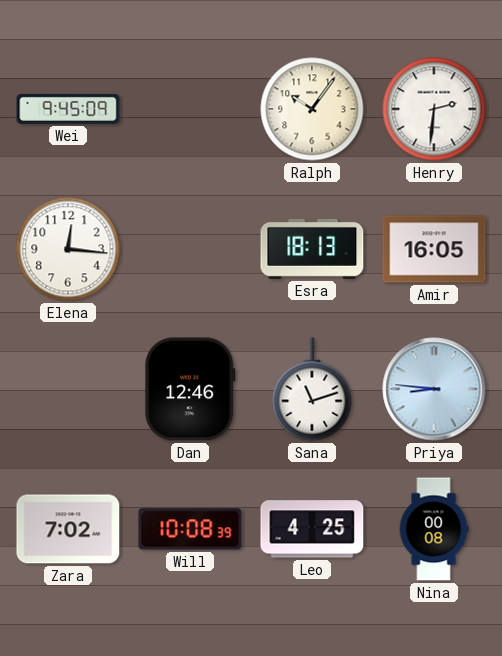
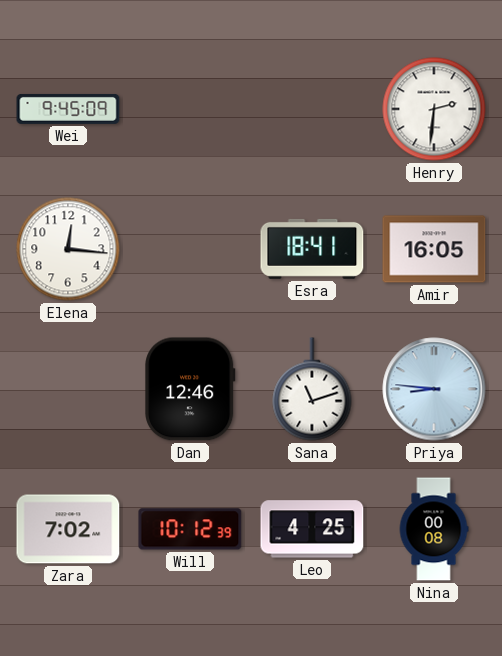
Ralph: 10:06 -> none
Esra: 18:13 -> 18:41
Will: 10:08 -> 10:12
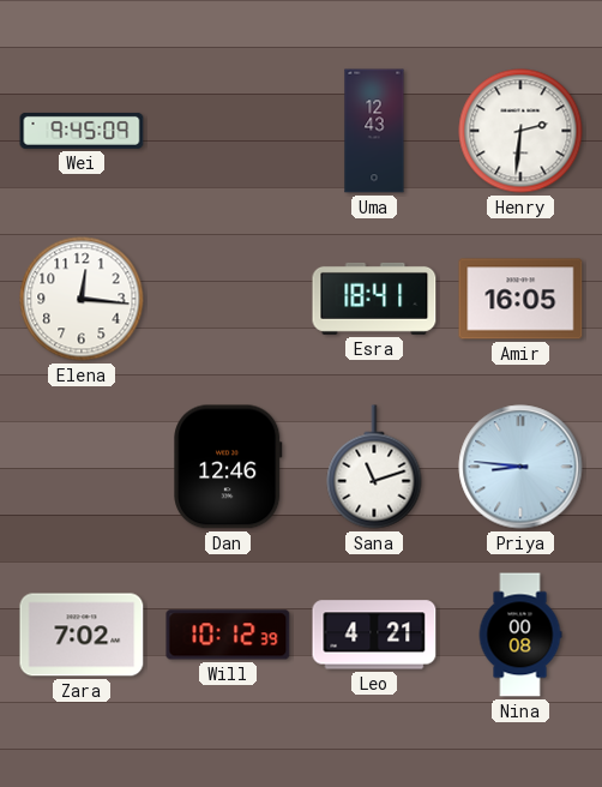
Uma: none -> 12:43
Leo: 4:25 -> 4:21
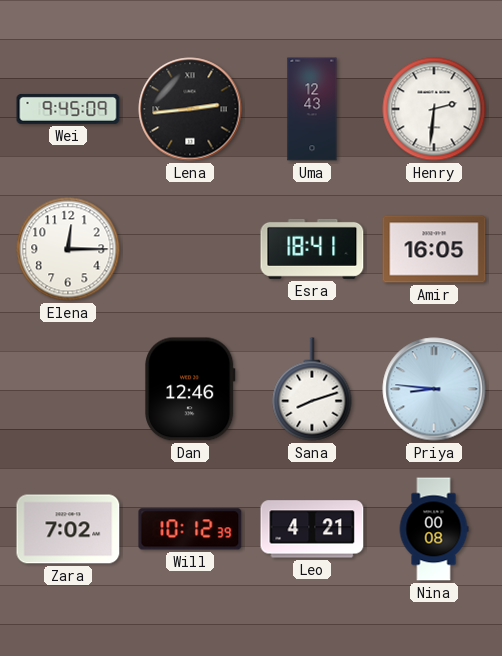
Lena: none -> 2:44
Elena: 12:16 -> 12:15
Sana: 11:12 -> 8:12
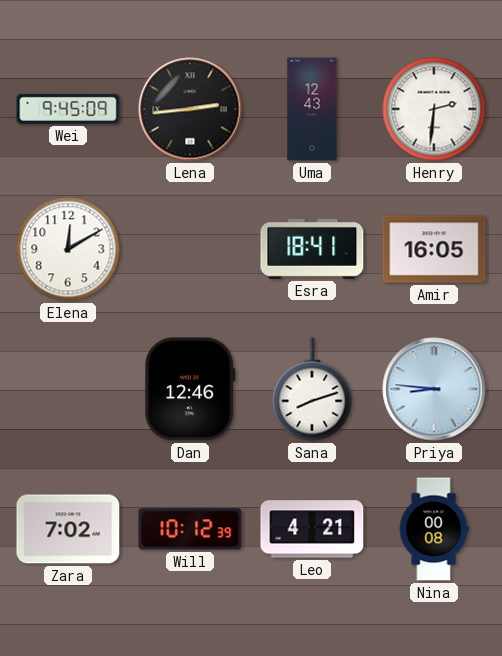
Elena: 12:15 -> 12:10
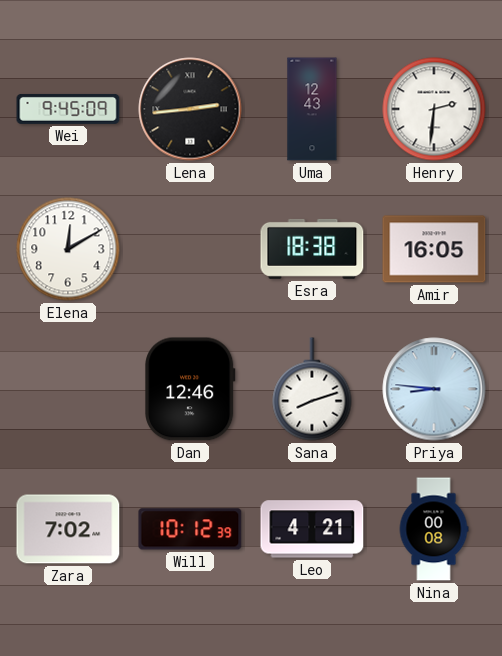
Esra: 18:41 -> 18:38
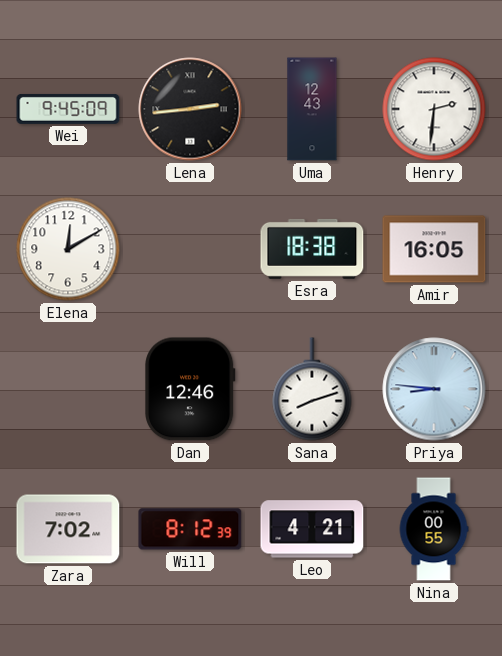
Will: 10:12 -> 8:12
Nina: 00:08 -> 00:55
